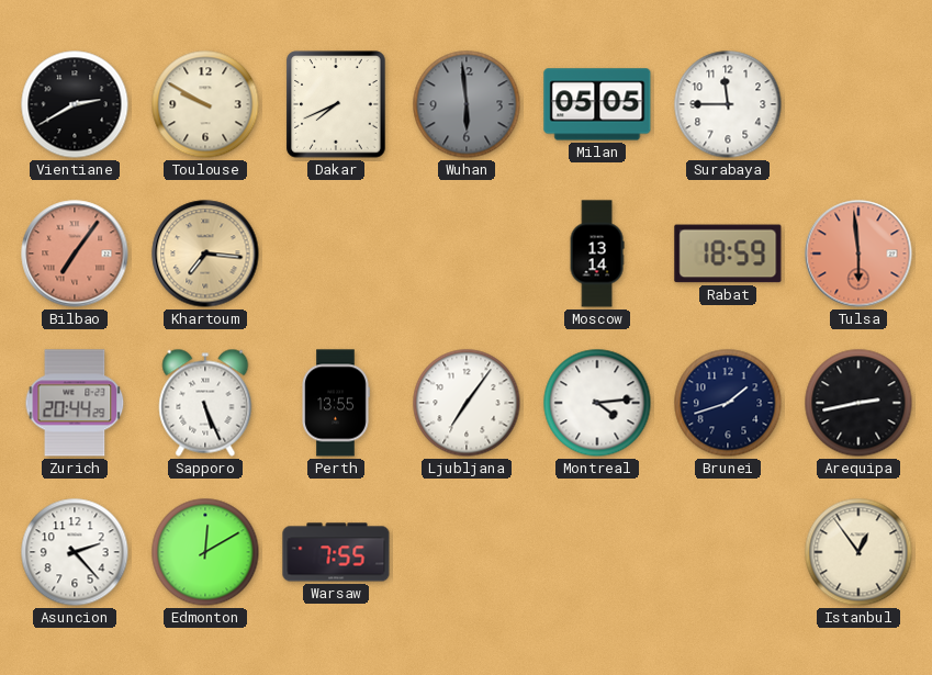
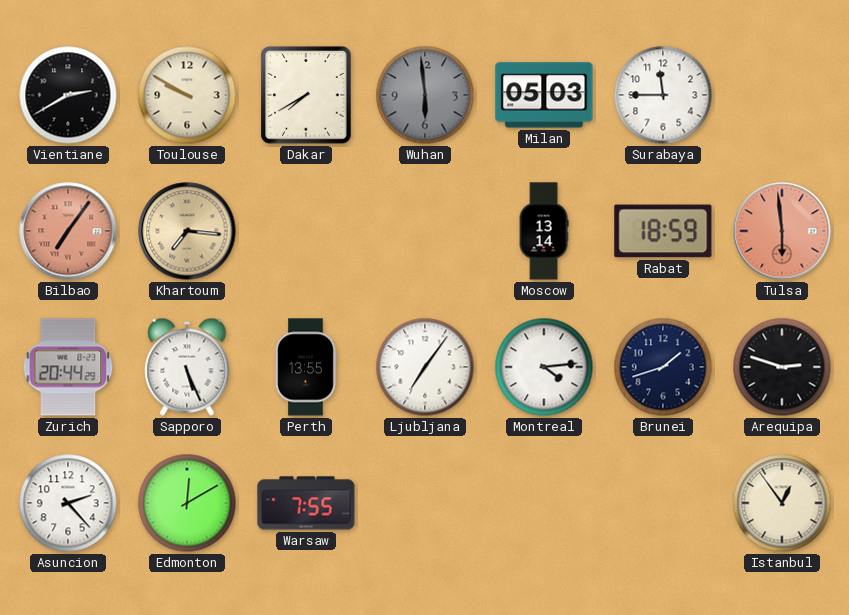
Dakar: 7:41 -> 7:40
Milan: 05:05 -> 05:03
Arequipa: 2:43 -> 2:48
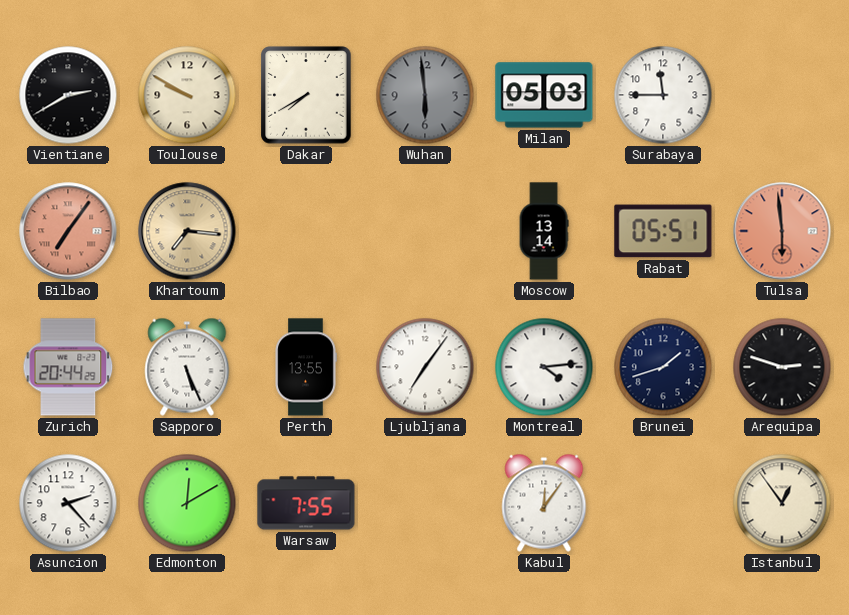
Rabat: 18:59 -> 05:51
Kabul: none -> 12:06
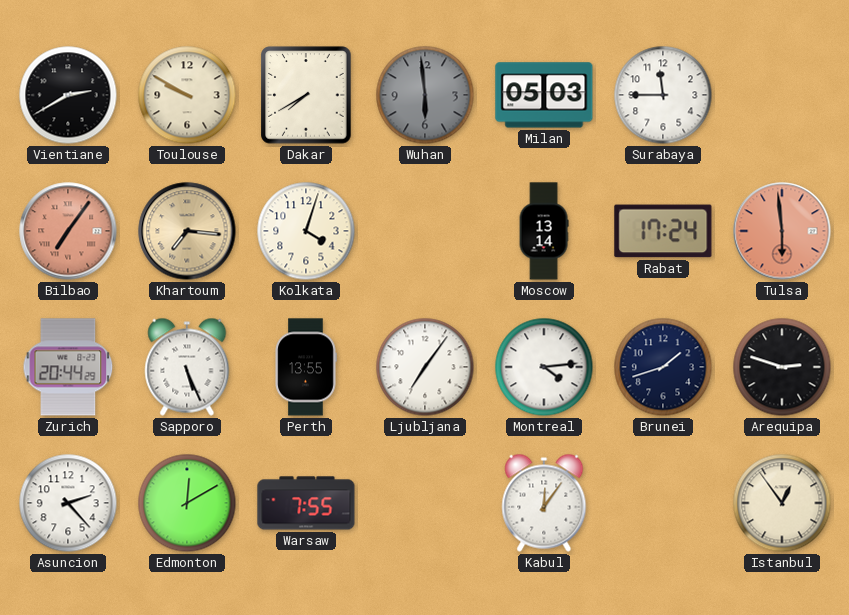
Kolkata: none -> 4:03
Rabat: 05:51 -> 17:24
